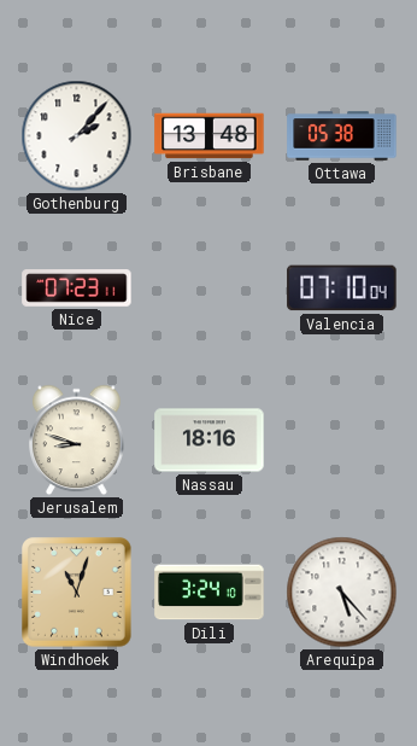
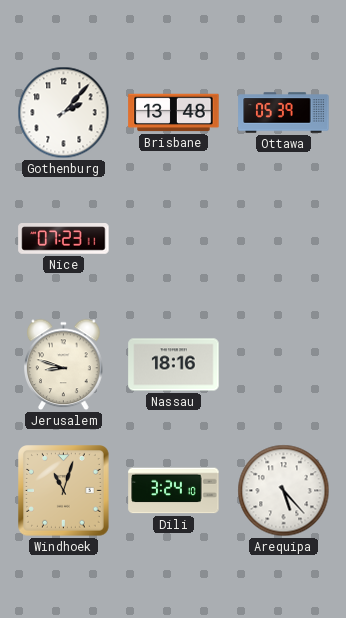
Ottawa: 05:38 -> 05:39
Valencia: 07:10 -> none
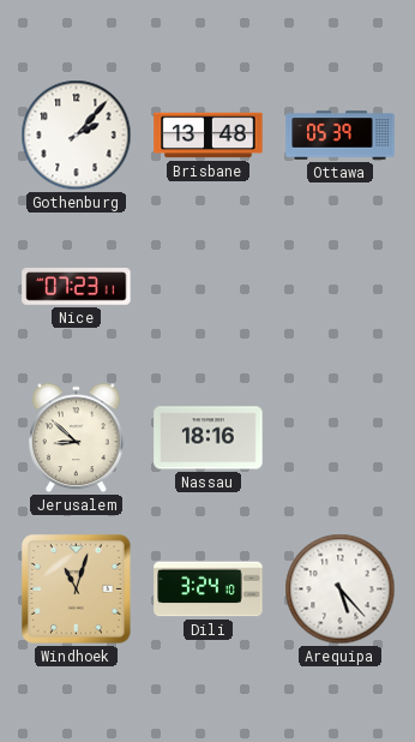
Jerusalem: 8:48 -> 8:52
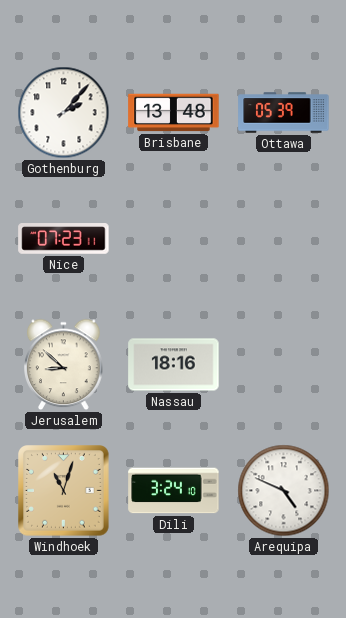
Arequipa: 5:23 -> 4:49
